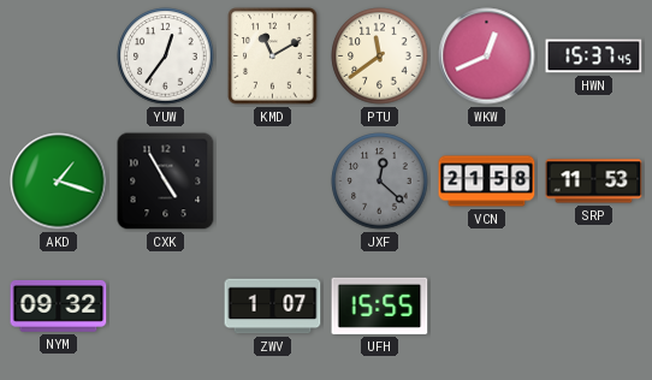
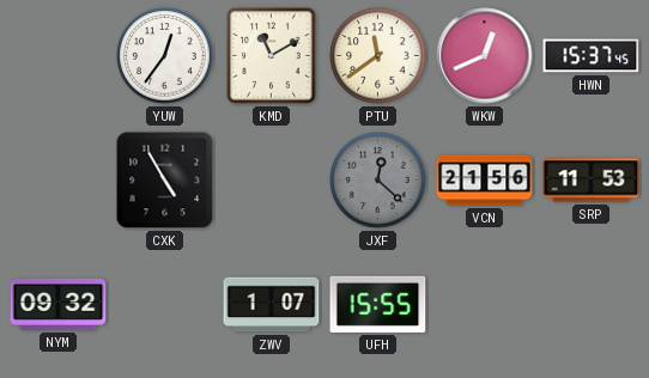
AKD: 1:18 -> none
VCN: 21:58 -> 21:56
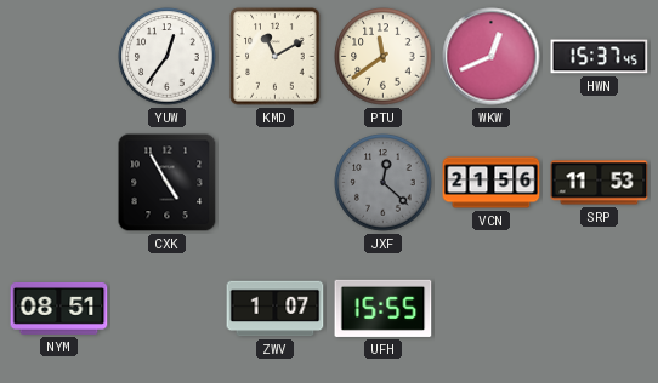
NYM: 09:32 -> 08:51
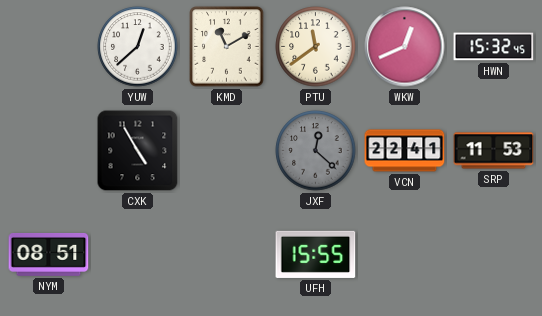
YUW: 12:36 -> 12:38
HWN: 15:37 -> 15:32
VCN: 21:56 -> 22:41
ZWV: 1:07 -> none
